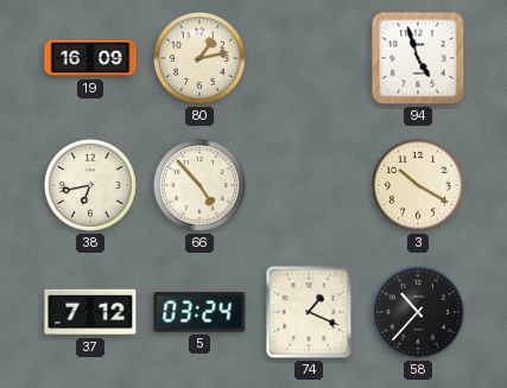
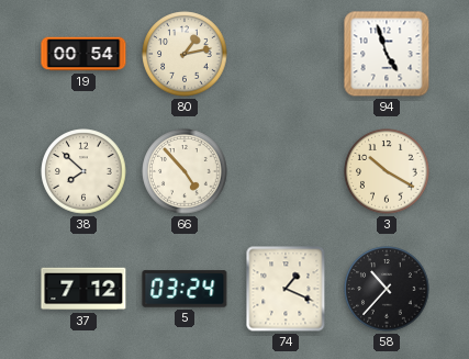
19: 16:09 -> 00:54
38: 6:43 -> 7:52
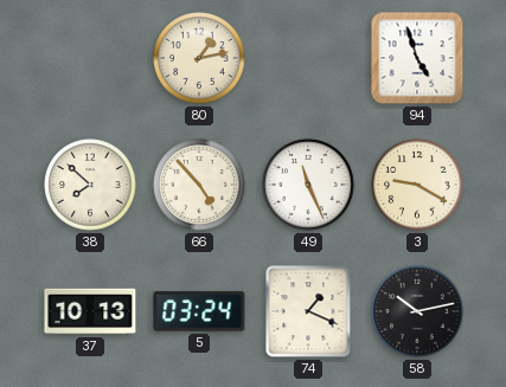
19: 00:54 -> none
49: none -> 11:26
3: 10:20 -> 9:20
37: 7:12 -> 10:13
58: 10:37 -> 10:13
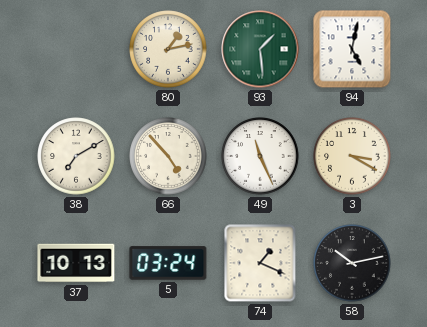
93: none -> 1:29
94: 4:57 -> 5:02
38: 7:52 -> 7:10
3: 9:20 -> 3:20
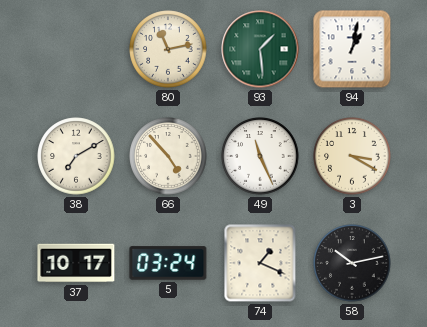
80: 1:13 -> 11:13
94: 5:02 -> 1:02
37: 10:13 -> 10:17
